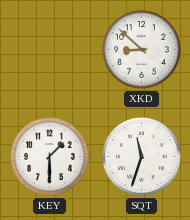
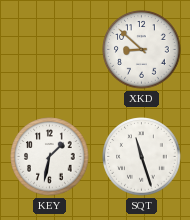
KEY: 1:30 -> 1:32
SQT: 11:33 -> 11:27
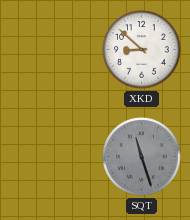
KEY: 1:32 -> none
SQT dial: white -> grey
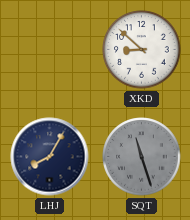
LHJ: none -> 8:05
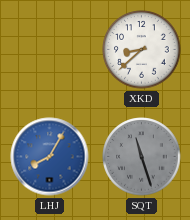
XKD: 8:52 -> 8:38
LHJ dial: navy -> blue
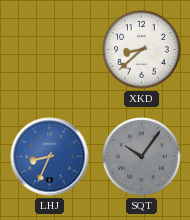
LHJ: 8:05 -> 8:34
SQT: 11:27 -> 10:06
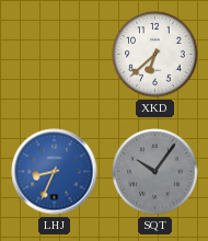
XKD: 8:38 -> 6:38
